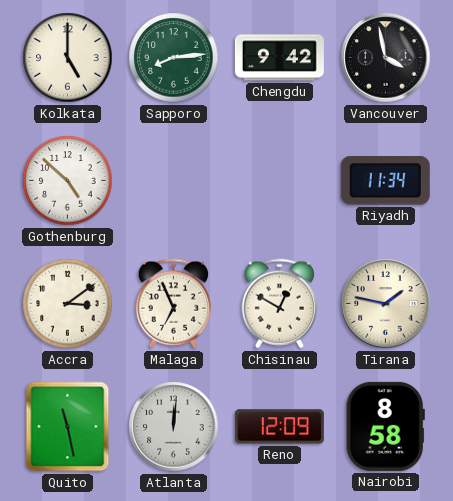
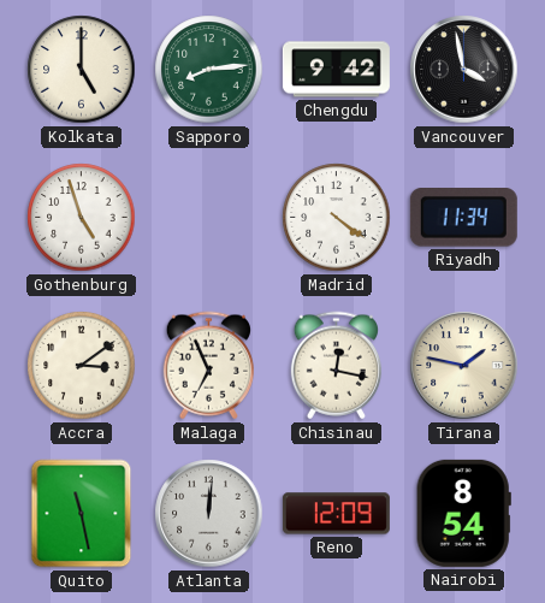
Gothenburg: 4:52 -> 4:57
Madrid: none -> 4:21
Chisinau: 12:50 -> 12:17
Nairobi: 8:58 -> 8:54
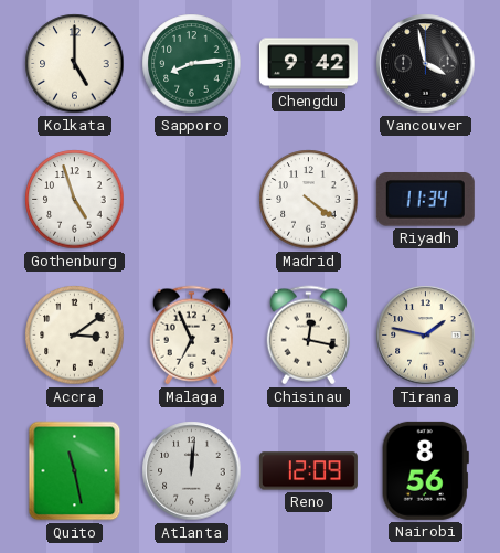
Nairobi: 8:54 -> 8:56
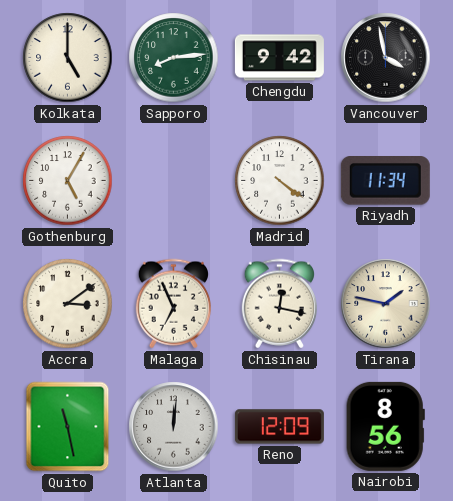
Gothenburg: 4:57 -> 5:05
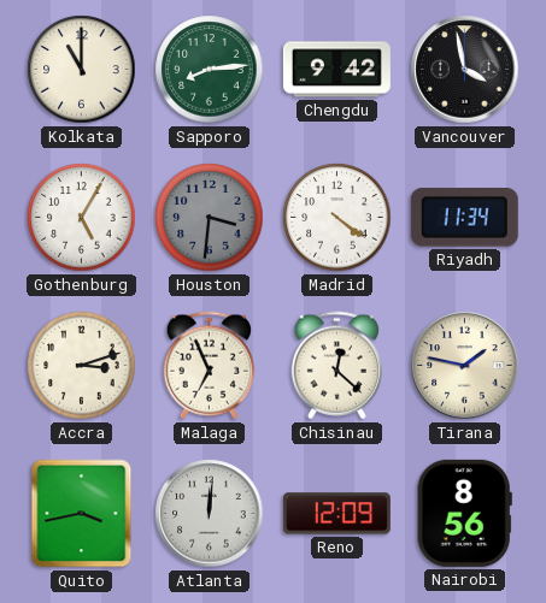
Kolkata: 5:00 -> 11:00
Houston: none -> 3:31
Accra: 3:09 -> 3:12
Chisinau: 12:17 -> 12:22
Quito: 11:28 -> 3:43
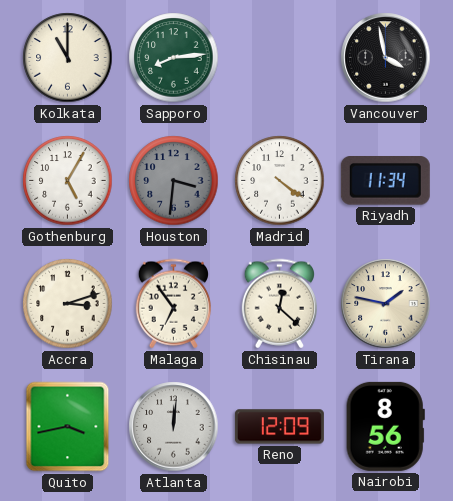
Chengdu: 9:42 -> none
Malaga: 6:56 -> 6:54
